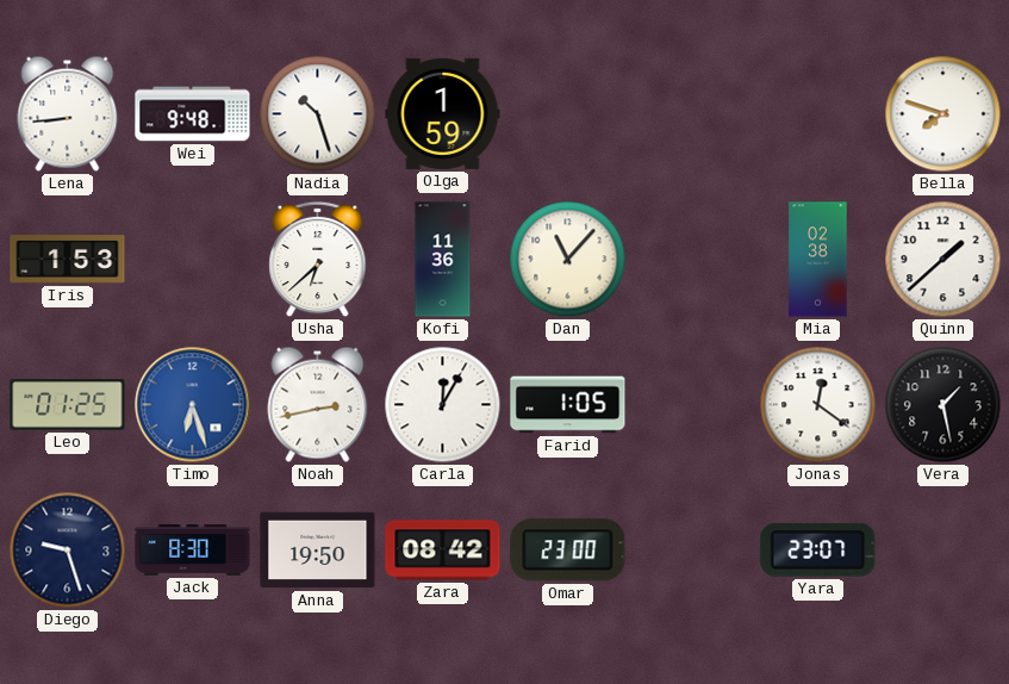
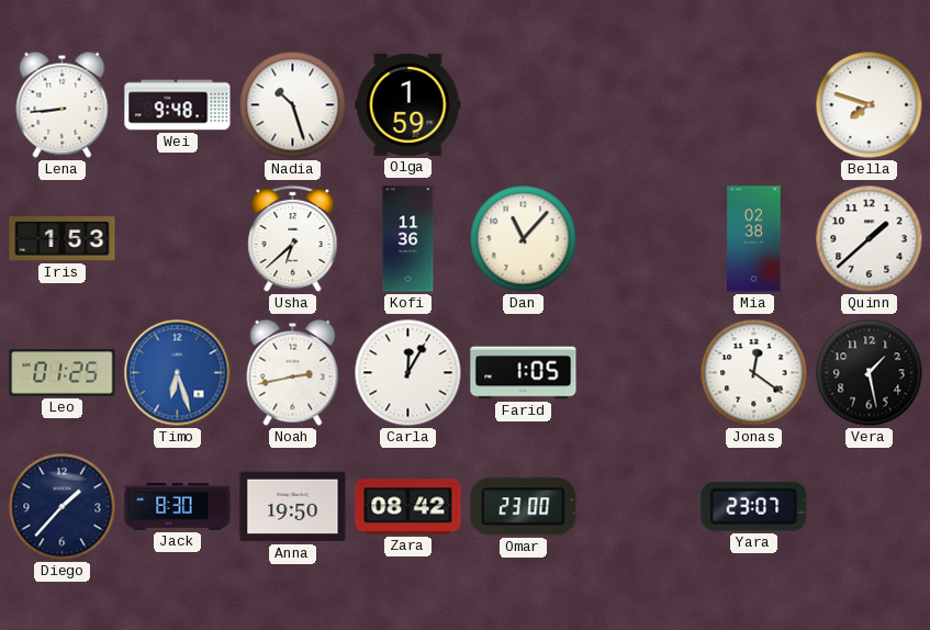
Diego: 9:27 -> 1:37
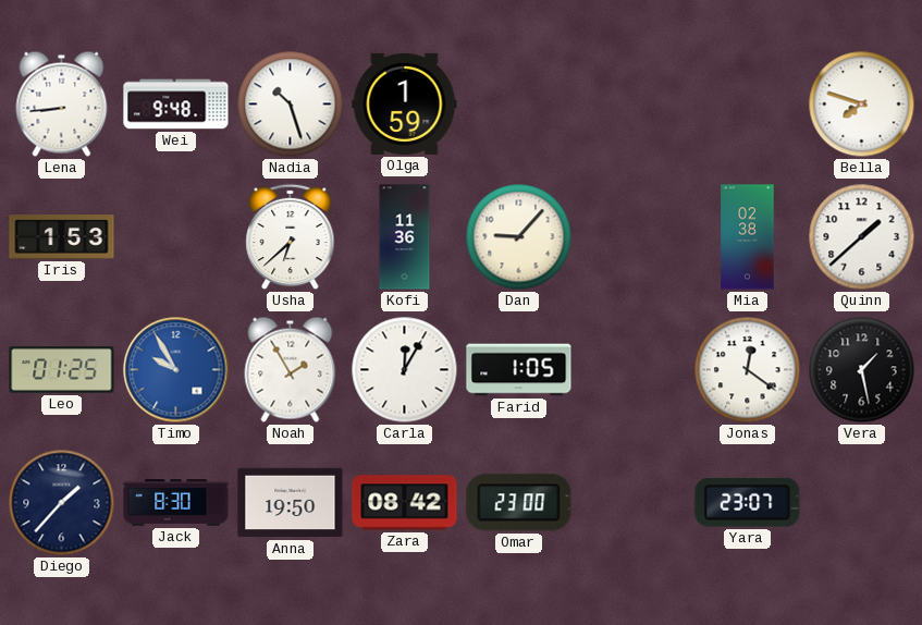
Dan: 11:07 -> 9:07
Timo: 6:27 -> 9:55
Noah: 2:43 -> 1:55
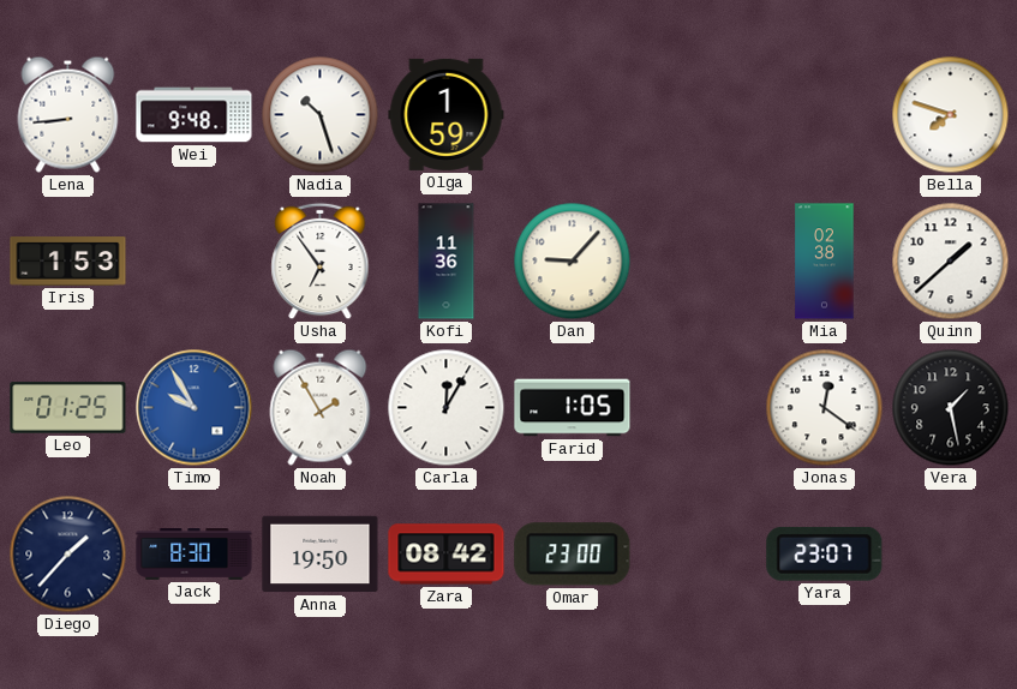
Usha: 6:38 -> 6:54
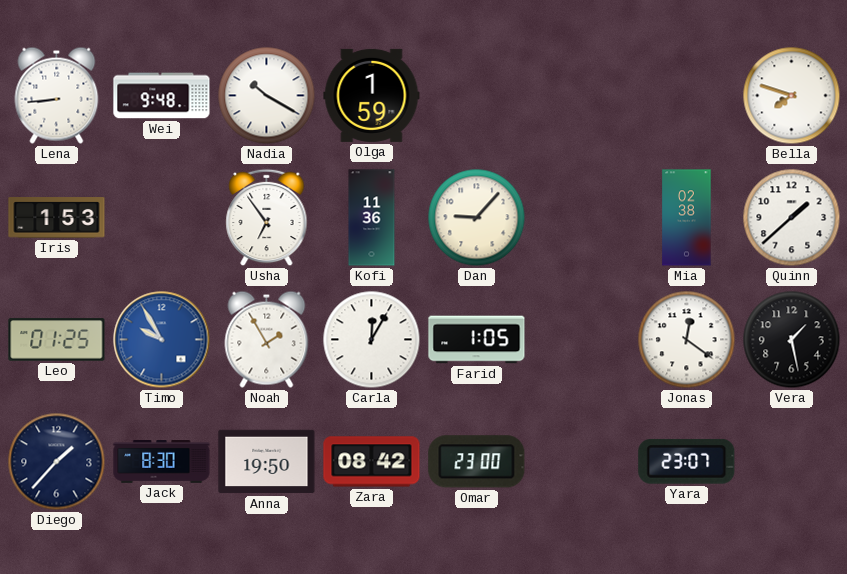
Nadia: 10:27 -> 10:20
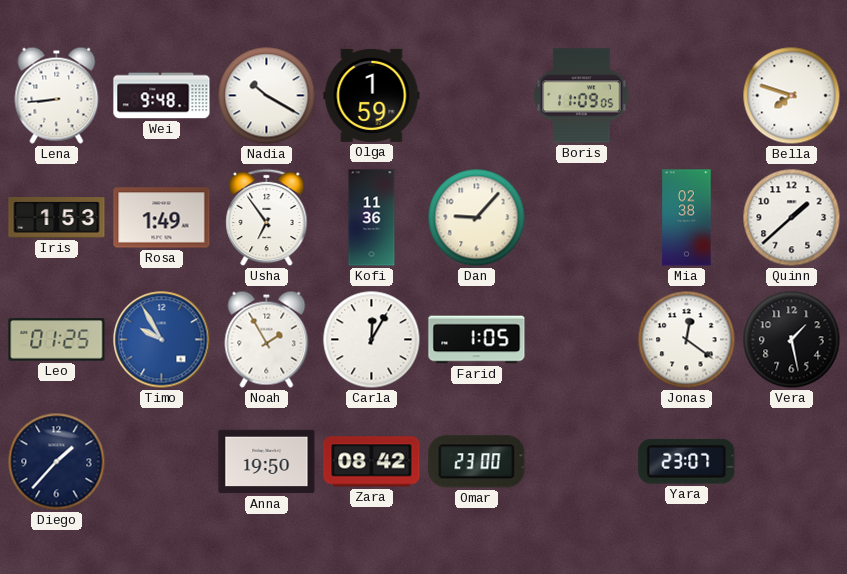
Boris: none -> 11:09
Rosa: none -> 1:49
Jack: 8:30 -> none
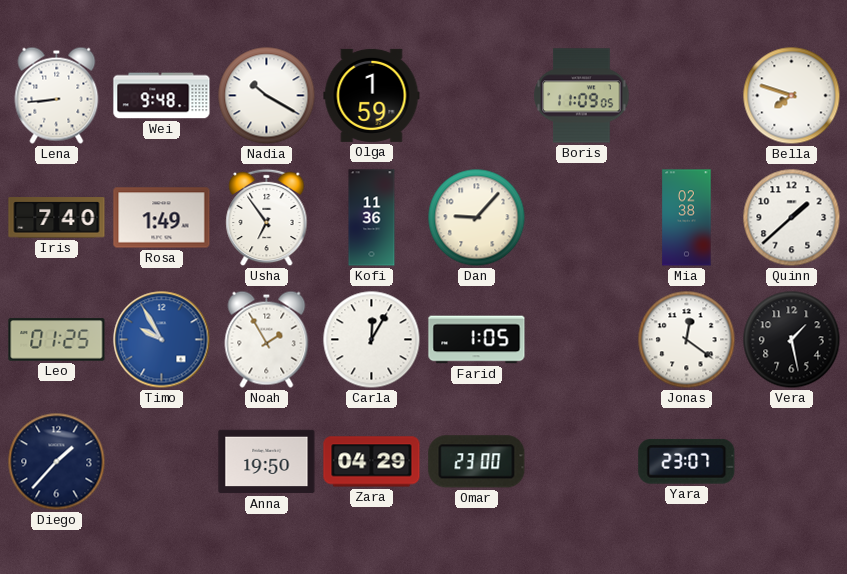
Iris: 1:53 -> 7:40
Zara: 08:42 -> 04:29
